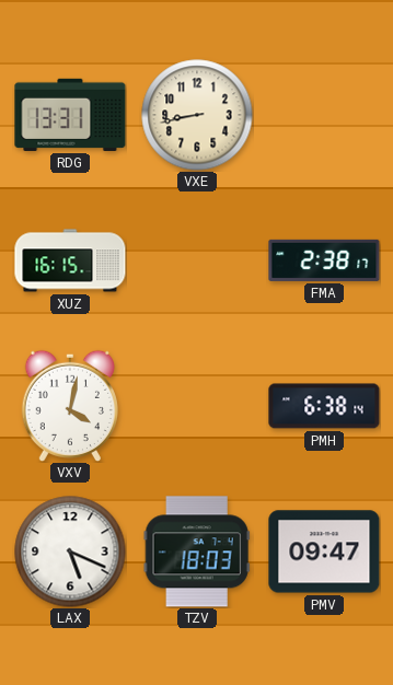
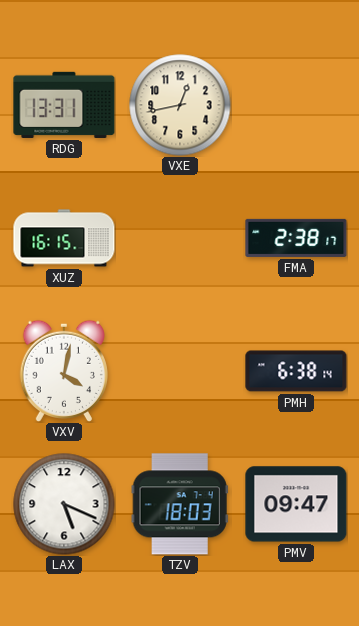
VXE: 8:43 -> 12:43
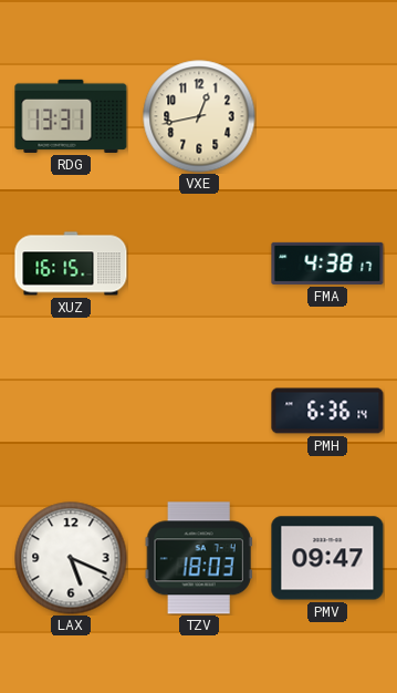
FMA: 2:38 -> 4:38
VXV: 4:02 -> none
PMH: 6:38 -> 6:36
